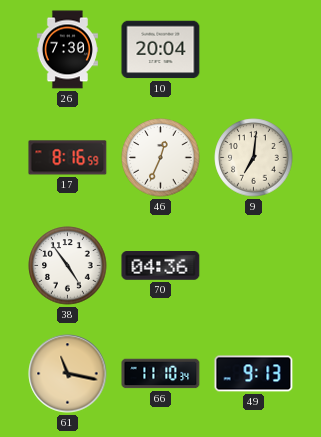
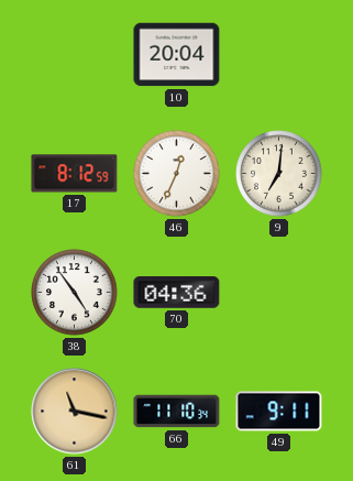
26: 7:30 -> none
17: 8:16 -> 8:12
49: 9:13 -> 9:11
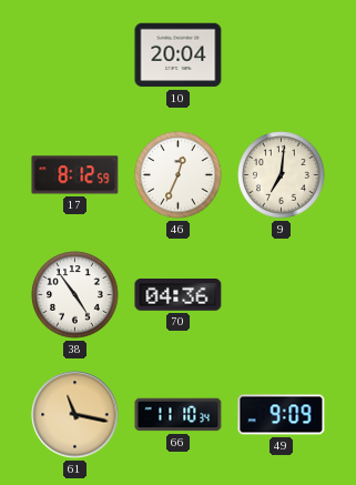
49: 9:11 -> 9:09
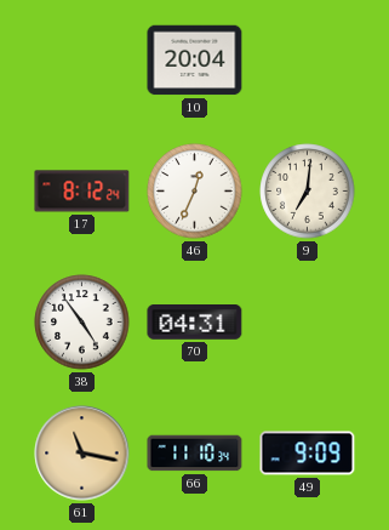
17: 8:12:59 -> 8:12:24
70: 04:36 -> 04:31
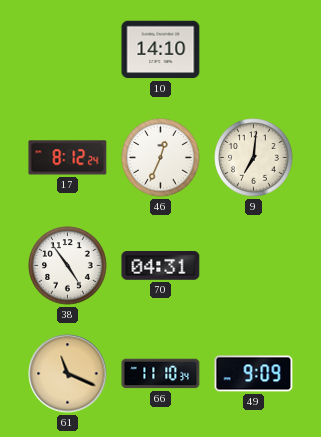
10: 20:04 -> 14:10
61: 11:17 -> 11:19
